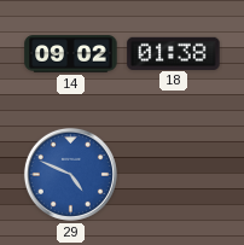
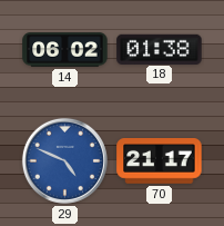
14: 09:02 -> 06:02
70: none -> 21:17
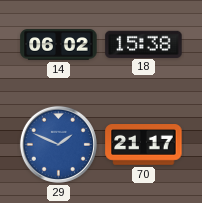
18: 01:38 -> 15:38
29: 4:49 -> 1:49
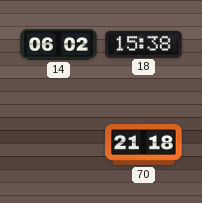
29: 1:49 -> none
70: 21:17 -> 21:18
